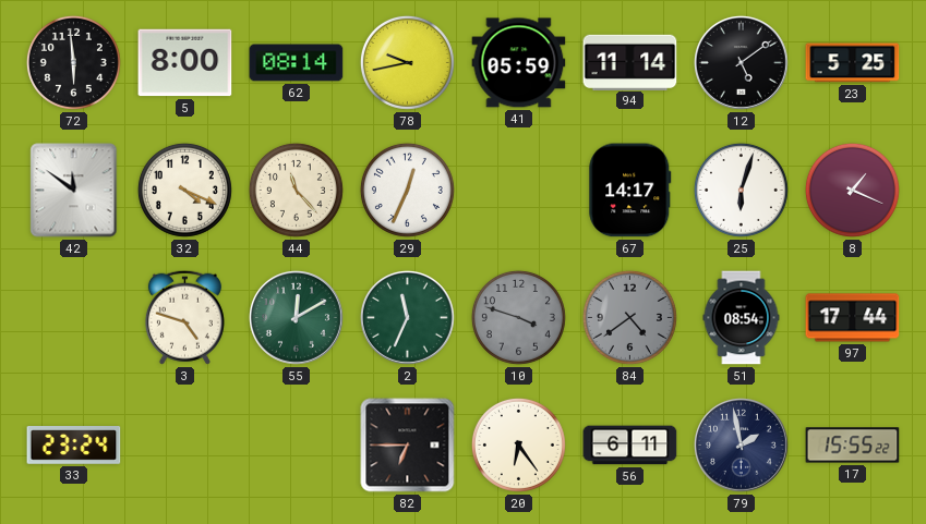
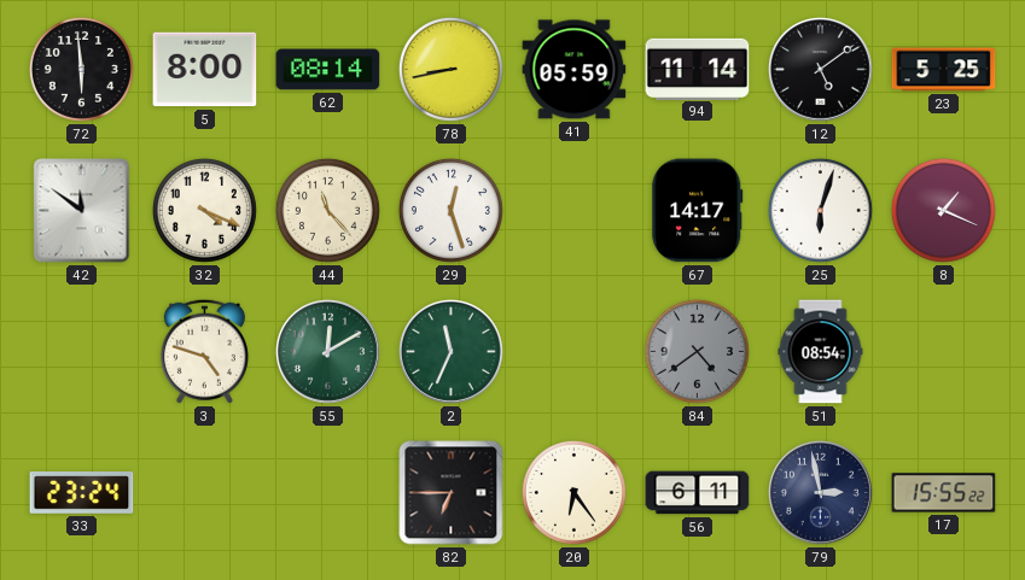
78: 9:43 -> 8:43
29: 12:34 -> 12:27
10: 3:48 -> none
97: 17:44 -> none
79: 1:58 -> 2:58
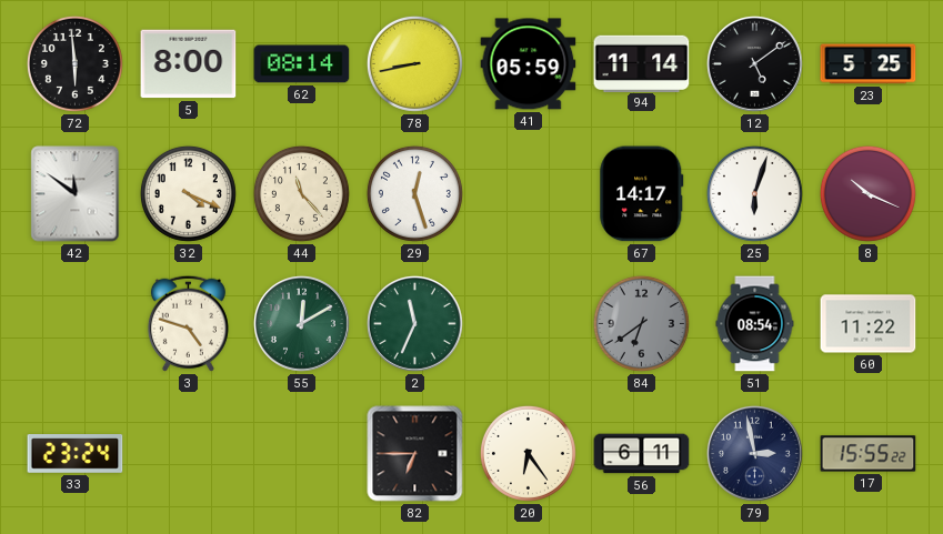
8: 1:19 -> 10:19
84: 4:39 -> 6:39
60: none -> 11:22
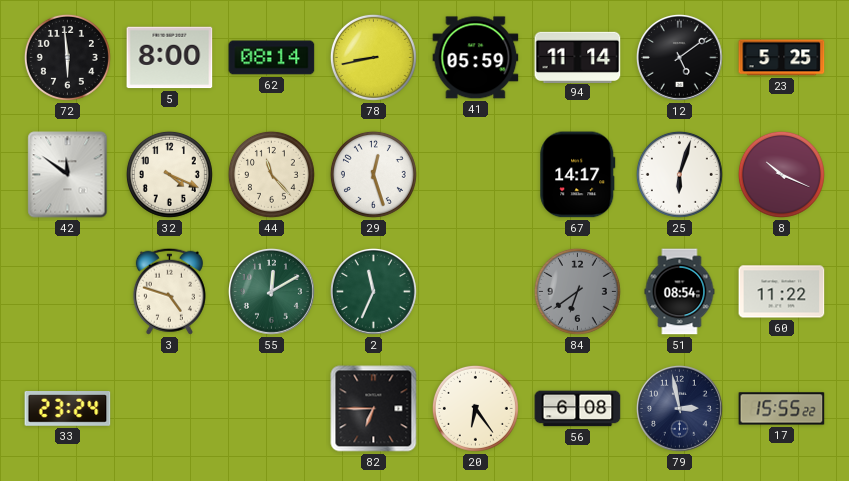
56: 6:11 -> 6:08
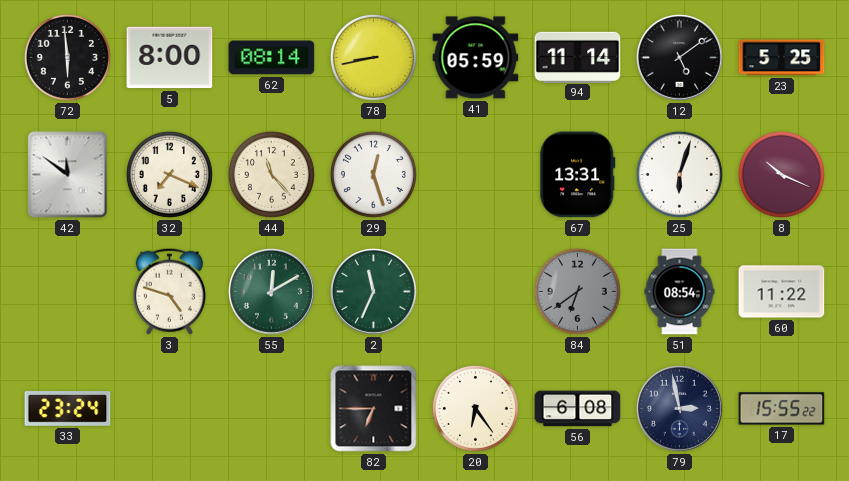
32: 4:19 -> 7:19
67: 14:17 -> 13:31
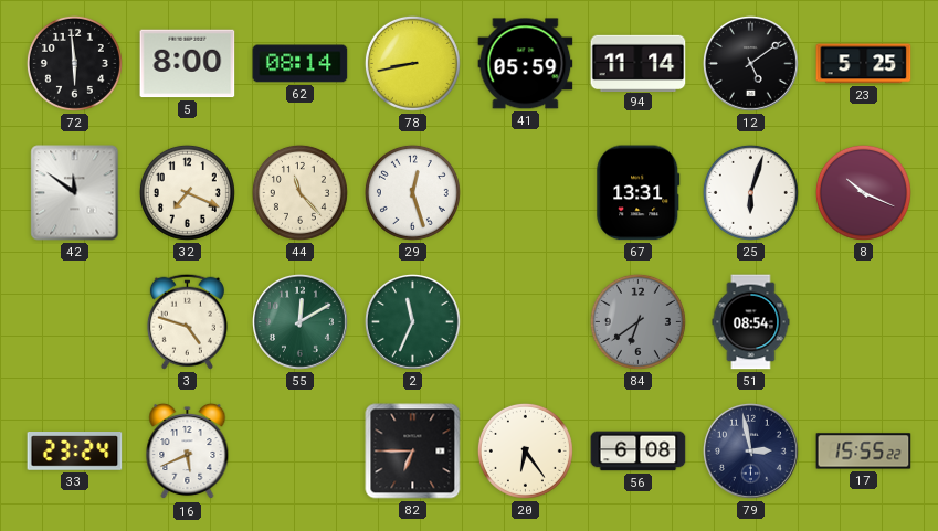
60: 11:22 -> none
16: none -> 5:41
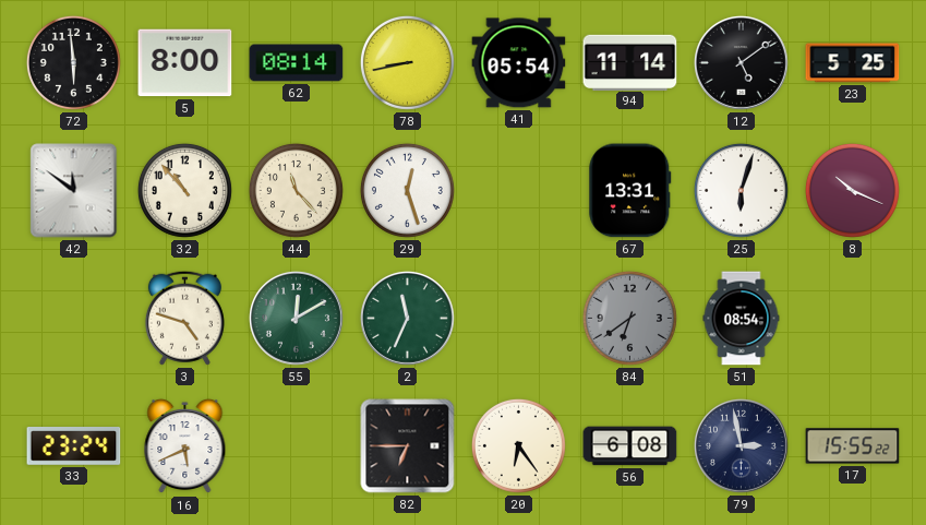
41: 05:59 -> 05:54
32: 7:19 -> 10:53
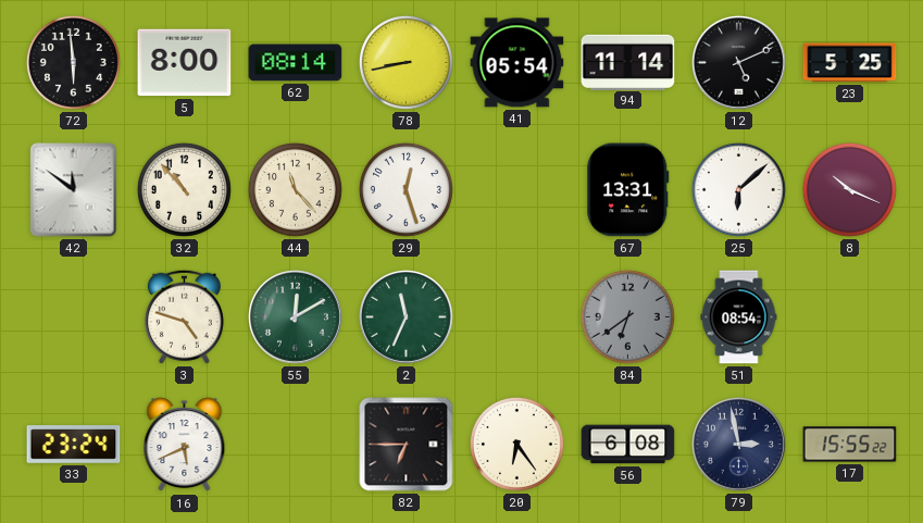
12: 5:09 -> 5:11
25: 6:03 -> 6:08
